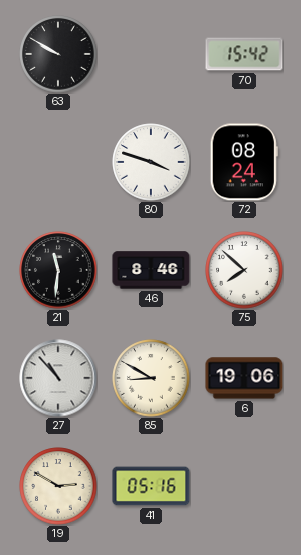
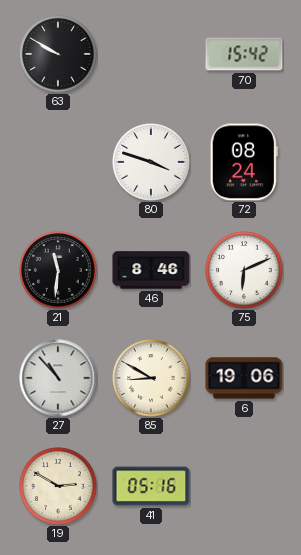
75: 7:52 -> 6:11
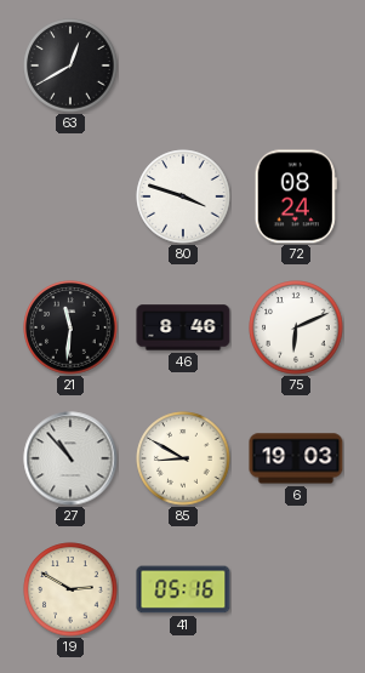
63: 9:50 -> 12:40
70: 15:42 -> none
6: 19:06 -> 19:03
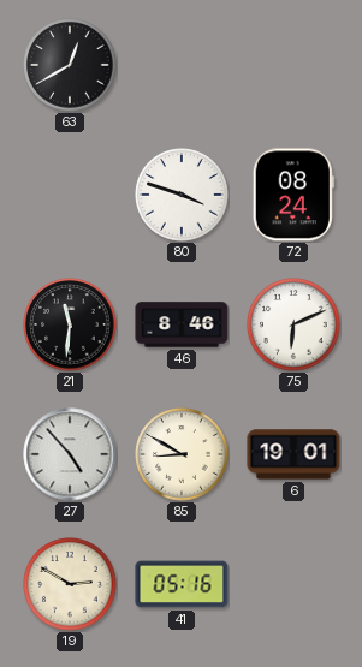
27: 10:53 -> 4:53
6: 19:03 -> 19:01
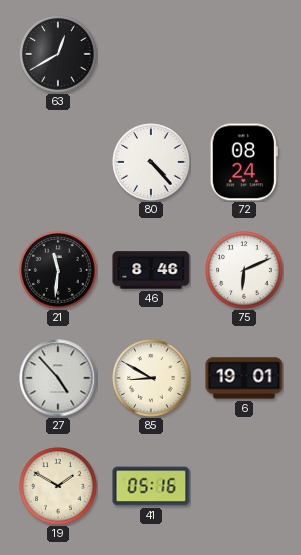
80: 3:48 -> 4:23
19: 2:50 -> 1:50
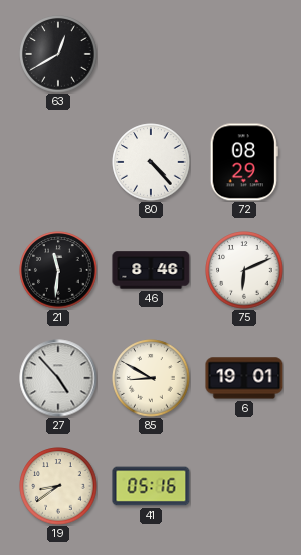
72: 08:24 -> 08:29
19: 1:50 -> 8:39
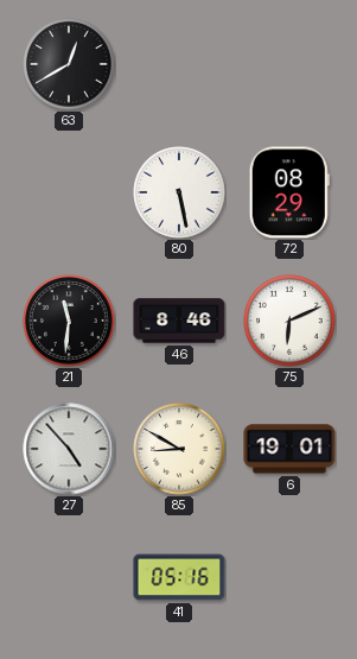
80: 4:23 -> 5:28
19: 8:39 -> none
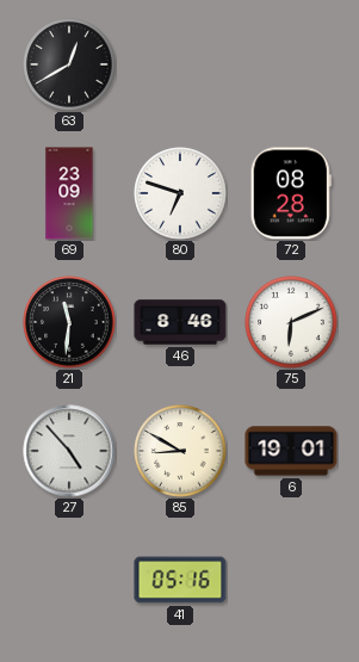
69: none -> 23:09
80: 5:28 -> 6:48
72: 08:29 -> 08:28
